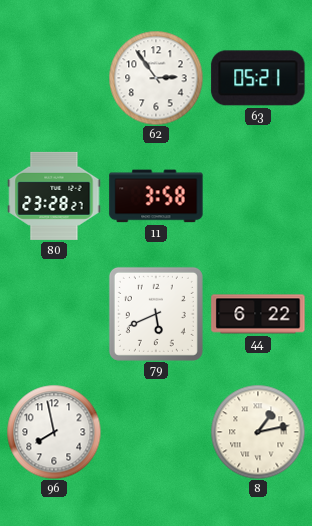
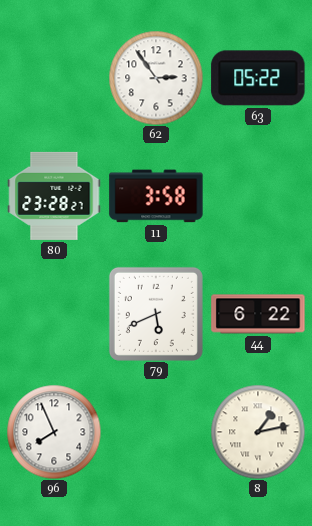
63: 05:21 -> 05:22
96: 7:58 -> 7:56
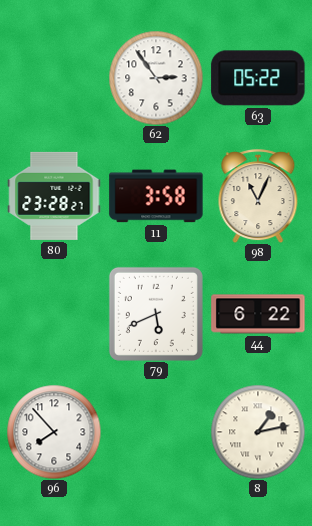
98: none -> 11:04
96: 7:56 -> 7:53
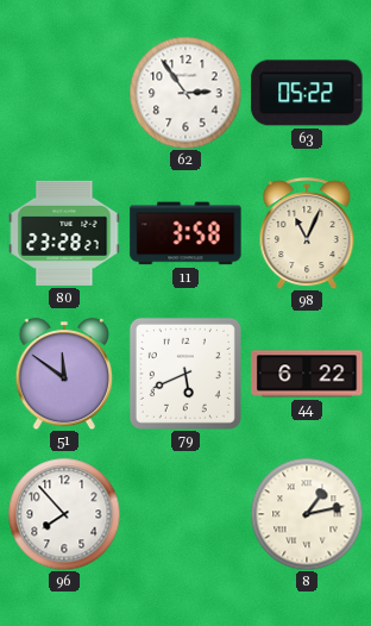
51: none -> 11:51
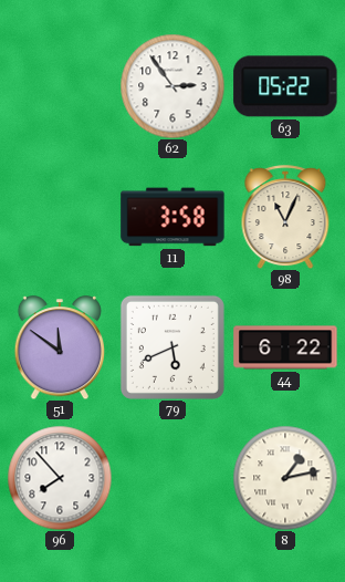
80: 23:28 -> none
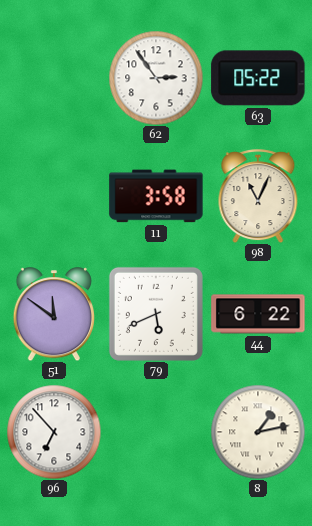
96: 7:53 -> 6:53
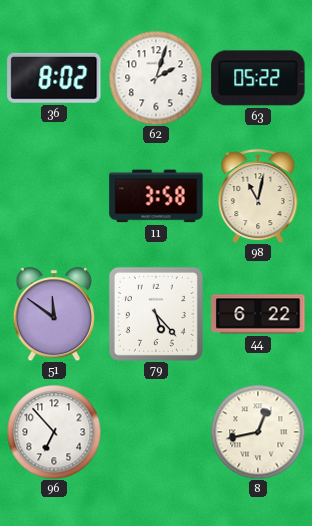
36: none -> 8:02
62: 2:54 -> 2:03
98: 11:04 -> 11:02
79: 5:41 -> 5:23
8: 1:13 -> 12:43
